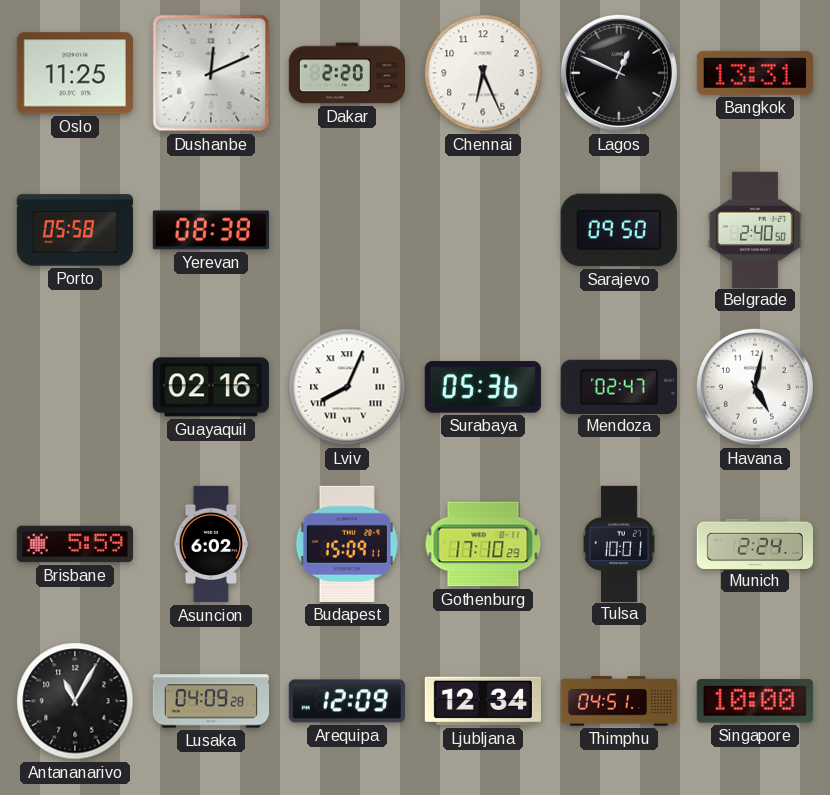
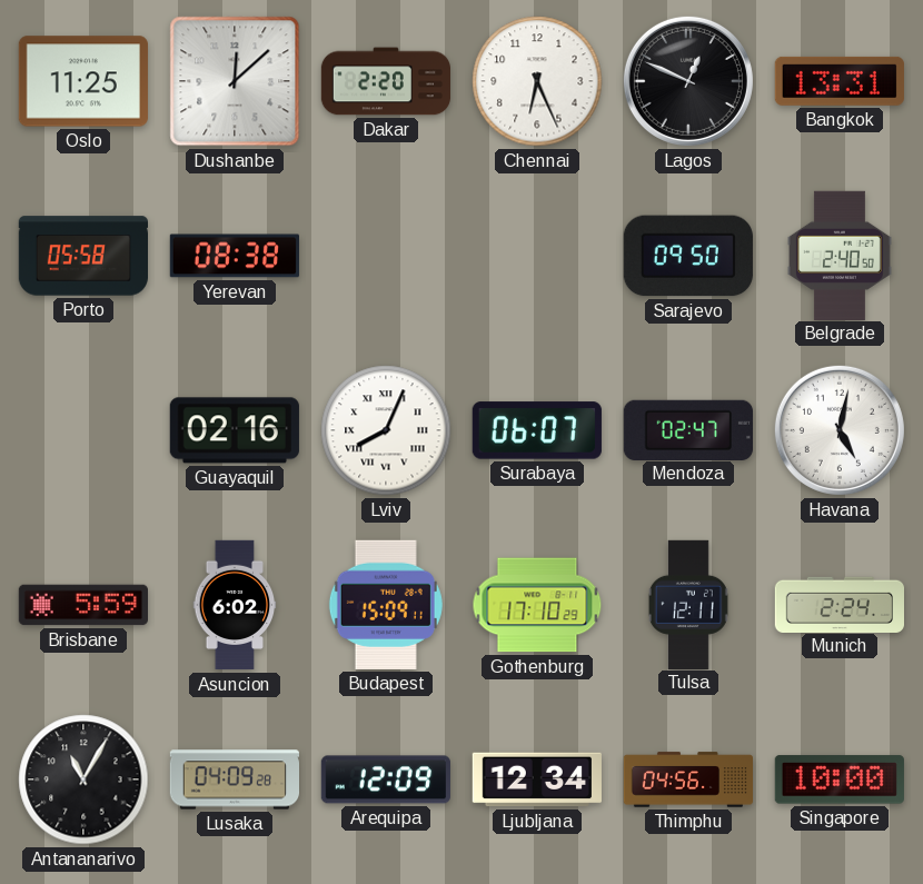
Dushanbe: 12:11 -> 12:08
Surabaya: 05:36 -> 06:07
Tulsa: 10:01 -> 12:11
Thimphu: 04:51 -> 04:56
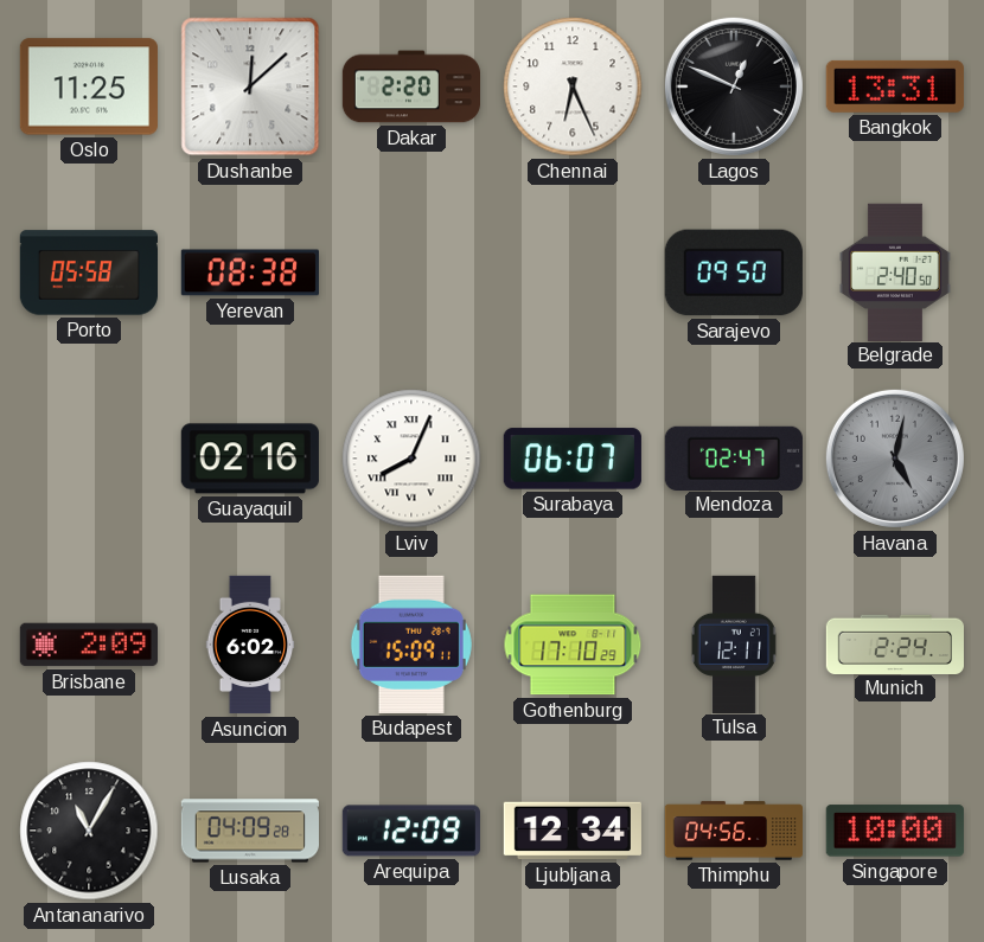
Havana dial: white -> grey
Brisbane: 5:59 -> 2:09
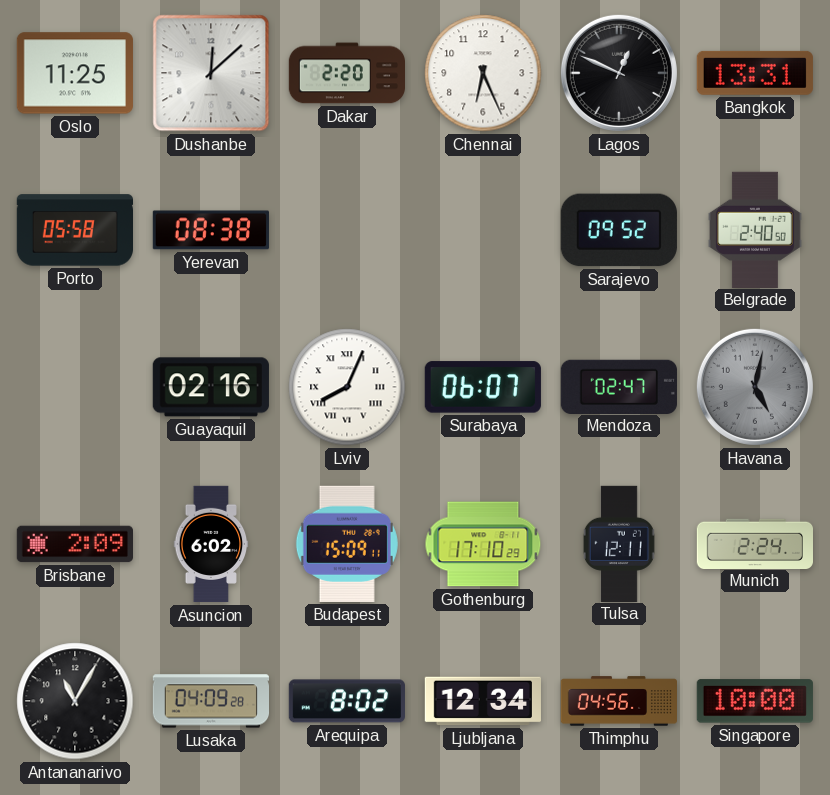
Sarajevo: 09:50 -> 09:52
Arequipa: 12:09 -> 8:02
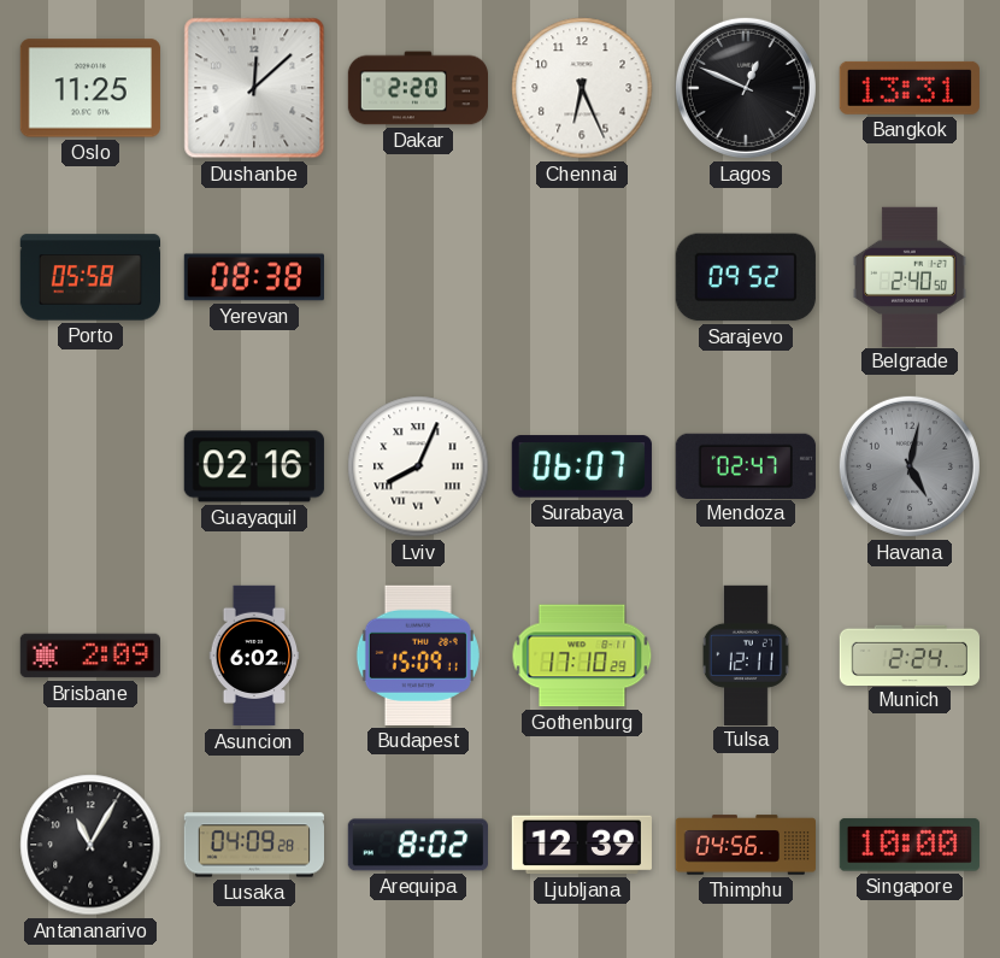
Ljubljana: 12:34 -> 12:39
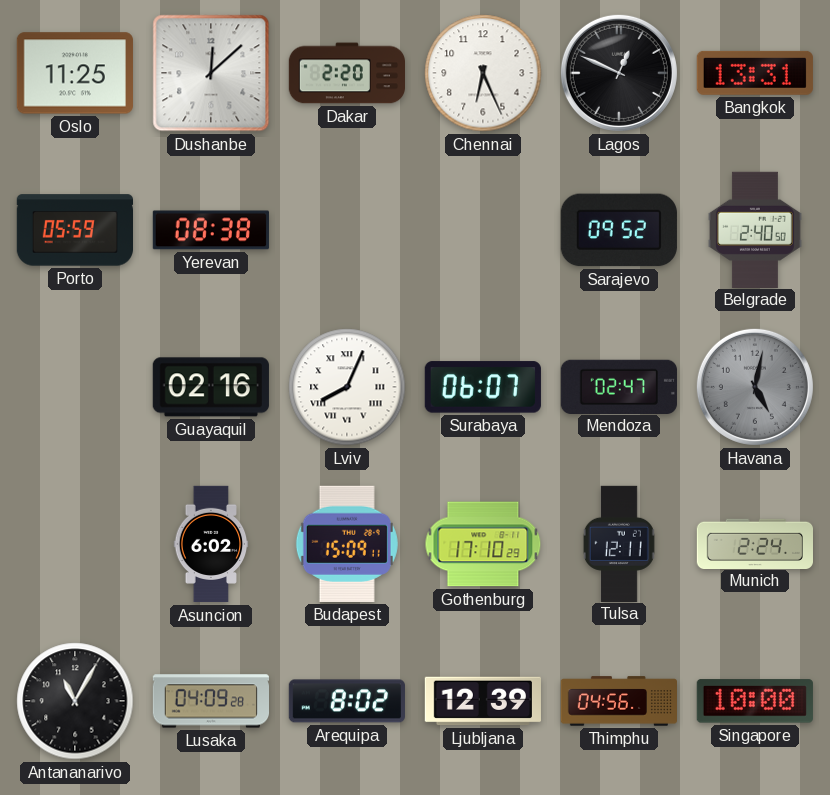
Porto: 05:58 -> 05:59
Brisbane: 2:09 -> none
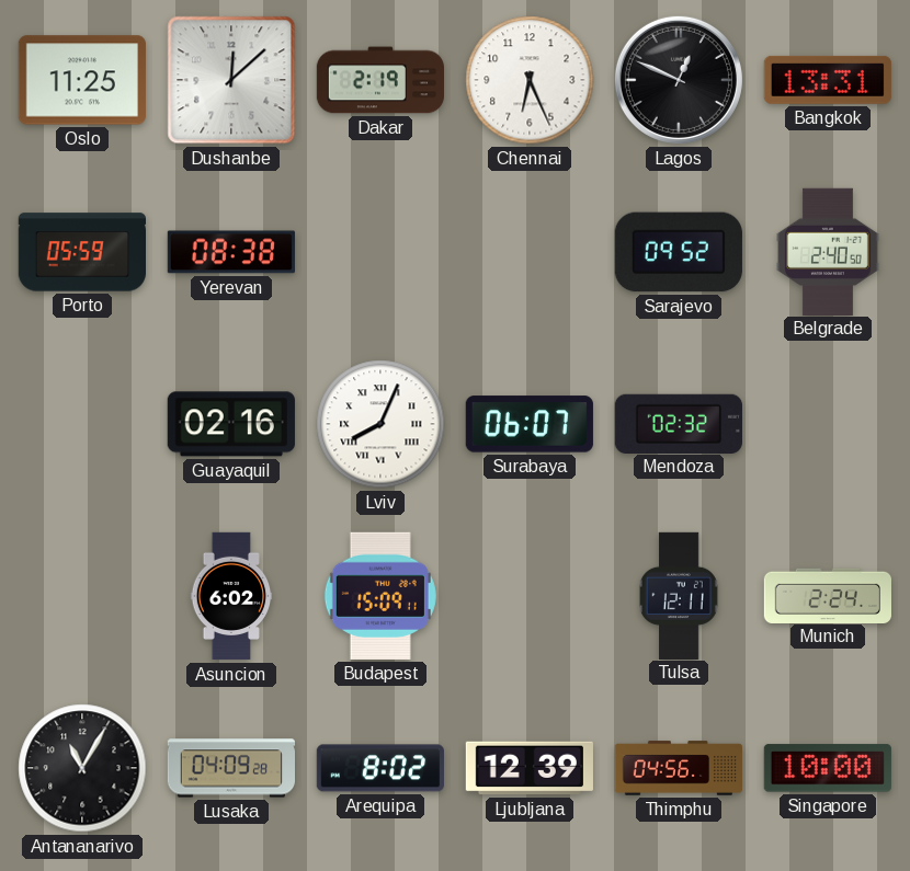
Dakar: 2:20 -> 2:19
Mendoza: 02:47 -> 02:32
Havana: 5:02 -> none
Gothenburg: 17:10 -> none
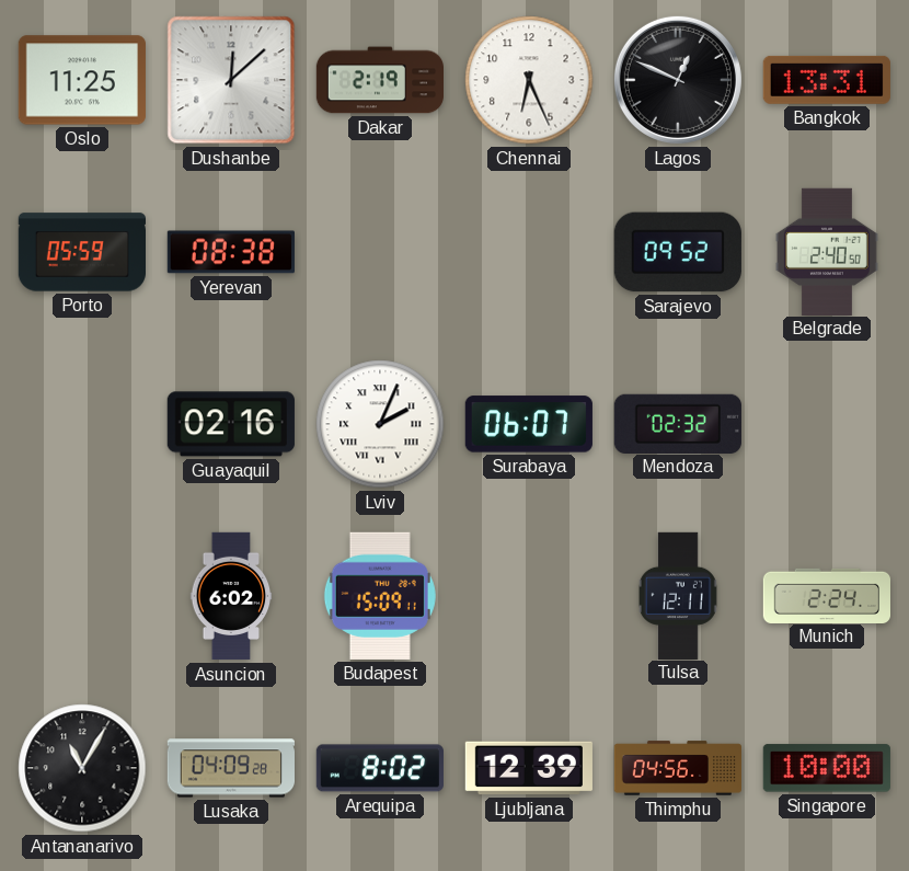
Lviv: 8:04 -> 2:04
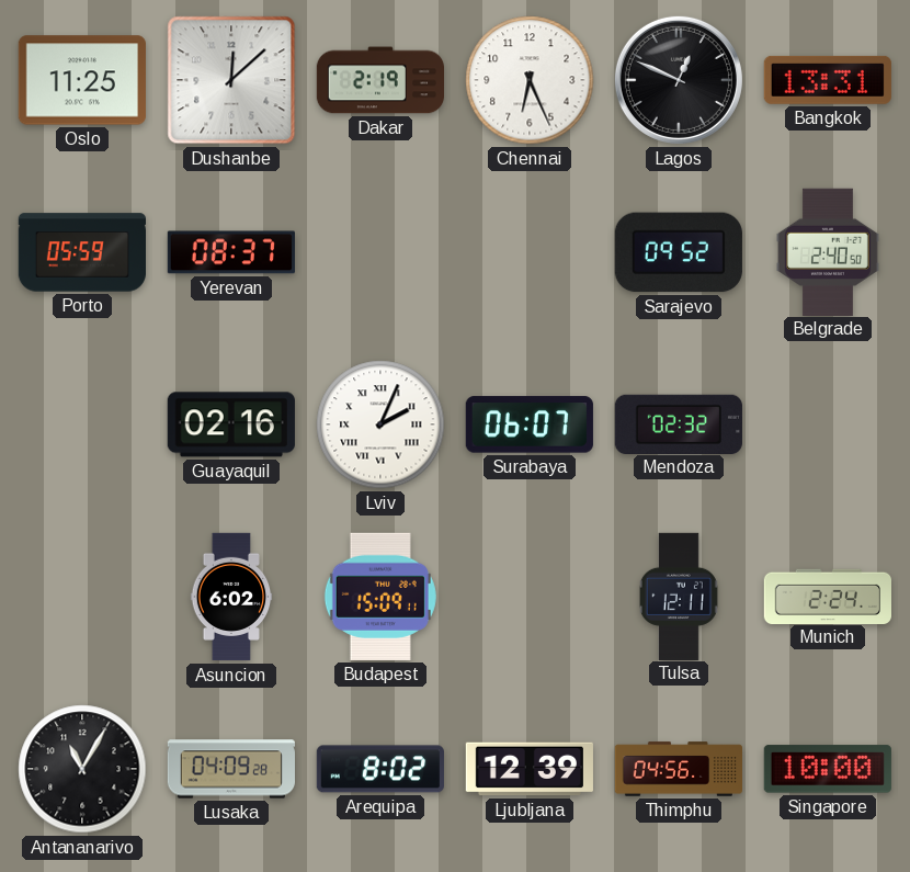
Yerevan: 08:38 -> 08:37
